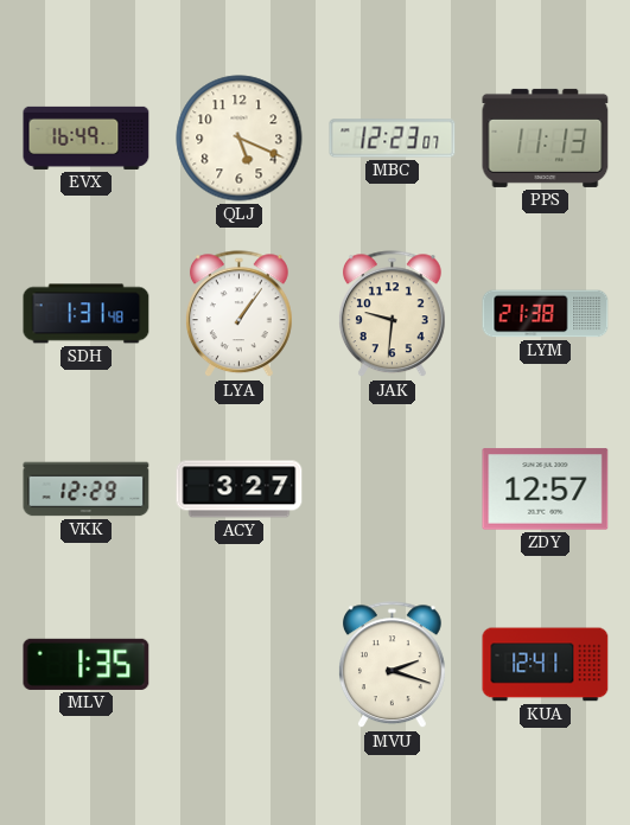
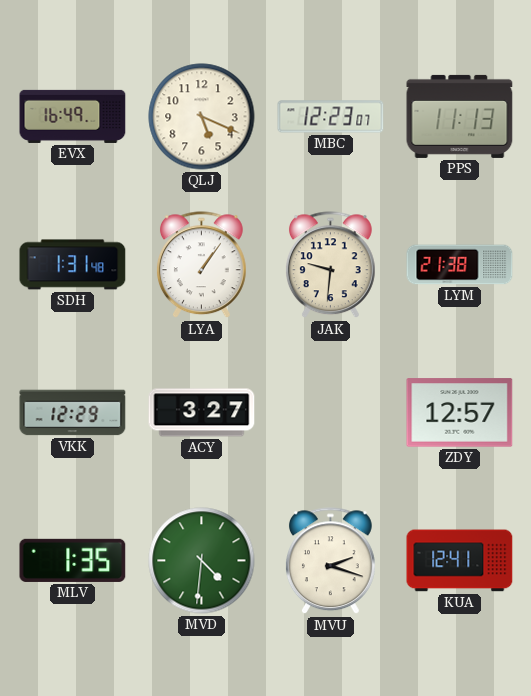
MVD: none -> 4:31
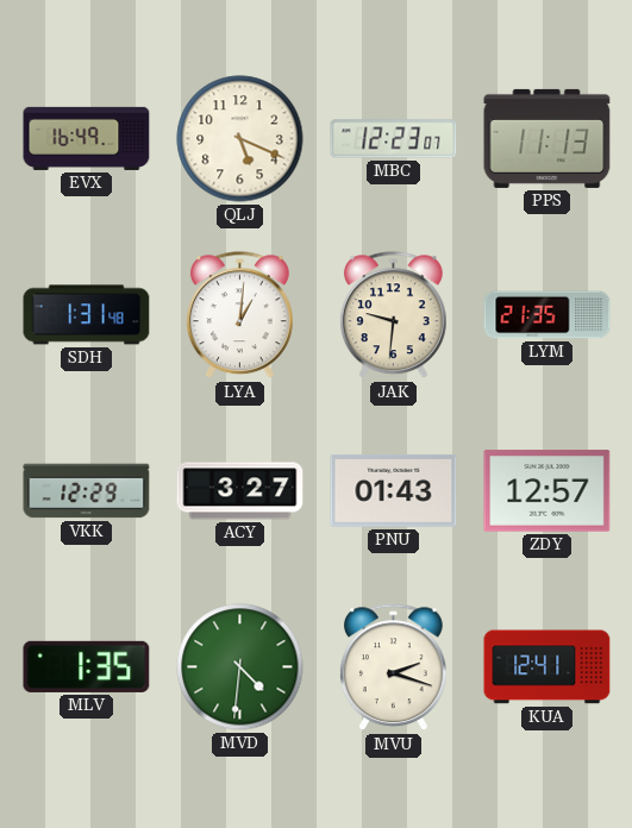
LYA: 1:06 -> 1:01
LYM: 21:38 -> 21:35
PNU: none -> 01:43
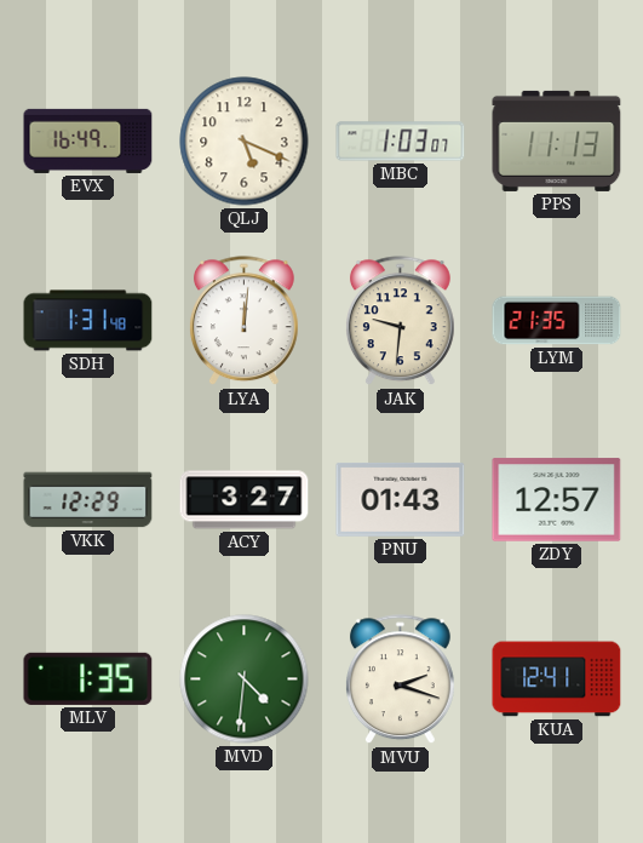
MBC: 12:23 -> 1:03
LYA: 1:01 -> 12:01
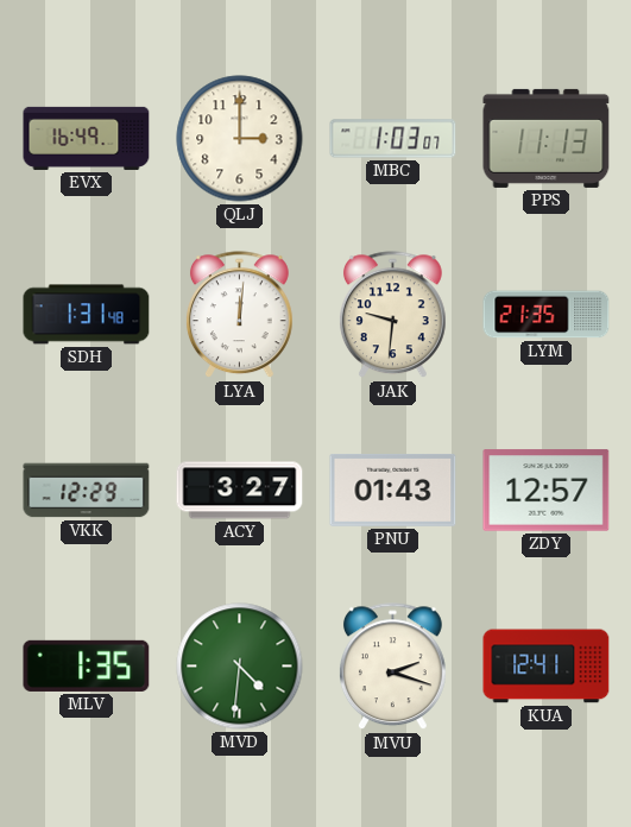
QLJ: 5:19 -> 3:00
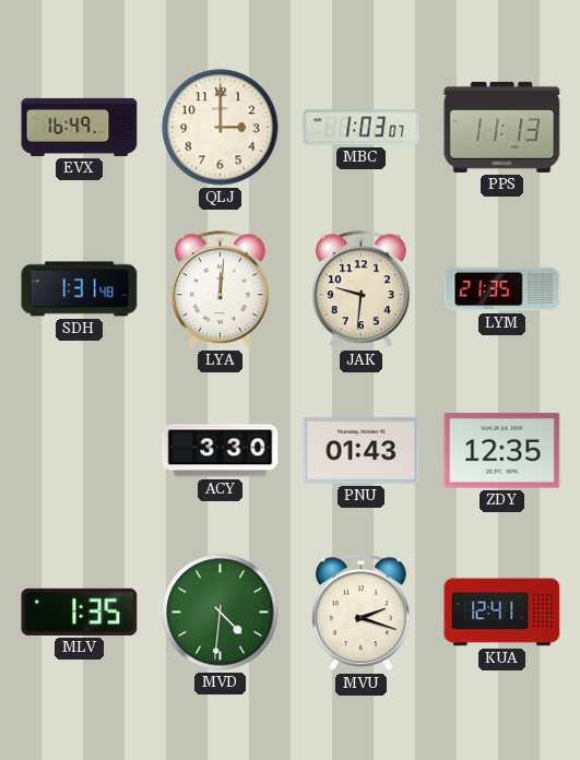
VKK: 12:29 -> none
ACY: 3:27 -> 3:30
ZDY: 12:57 -> 12:35
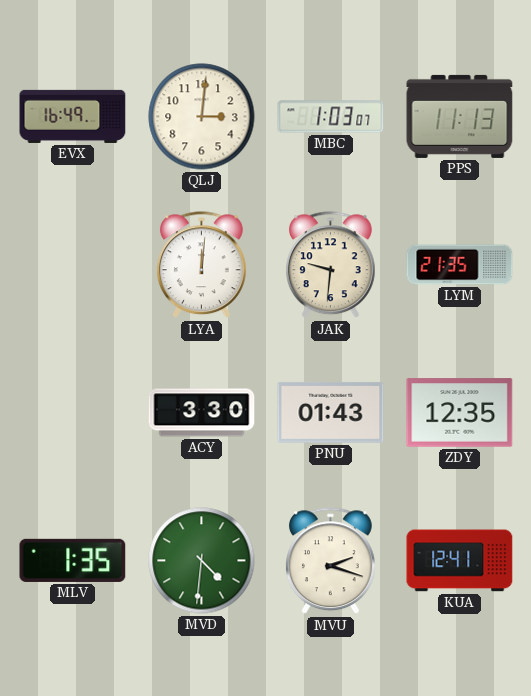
QLJ: 3:00 -> 3:01
SDH: 1:31 -> none
